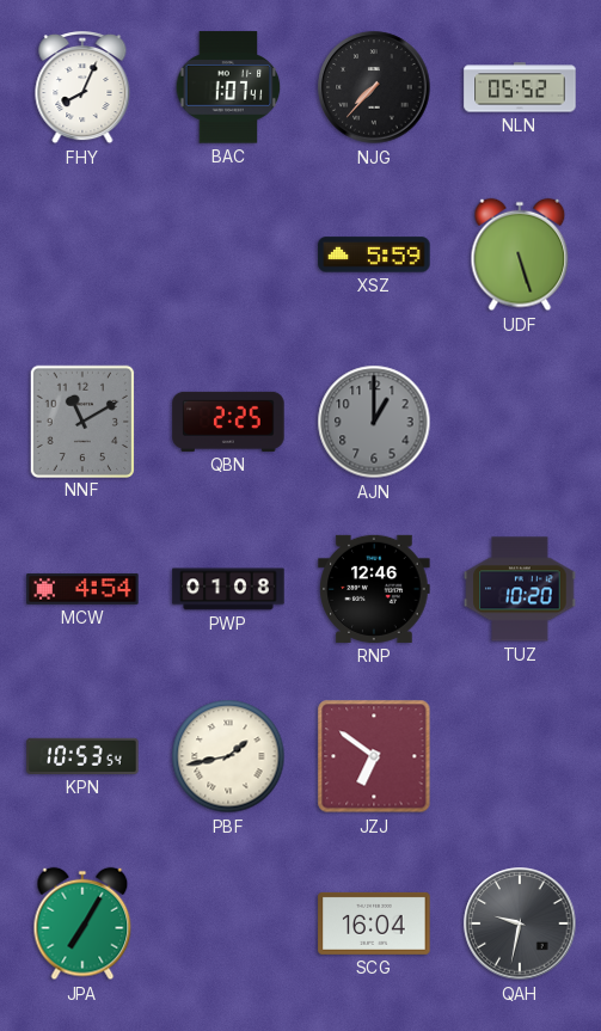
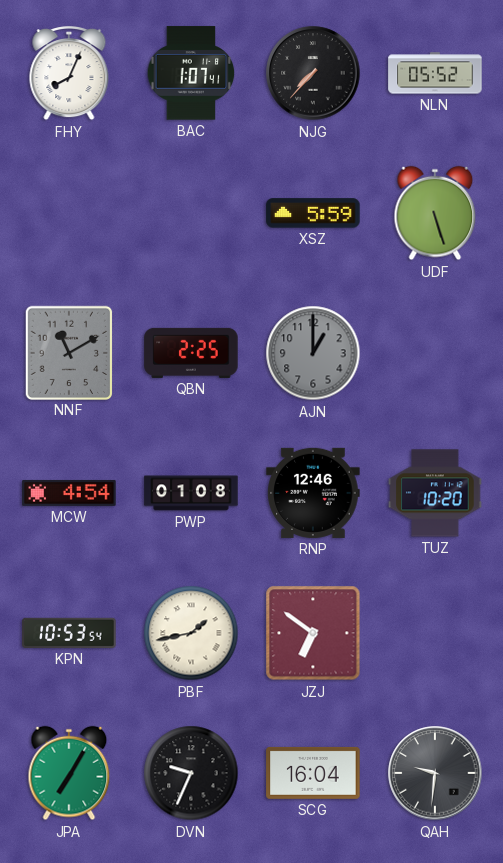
DVN: none -> 9:34
QAH: 9:32 -> 9:31
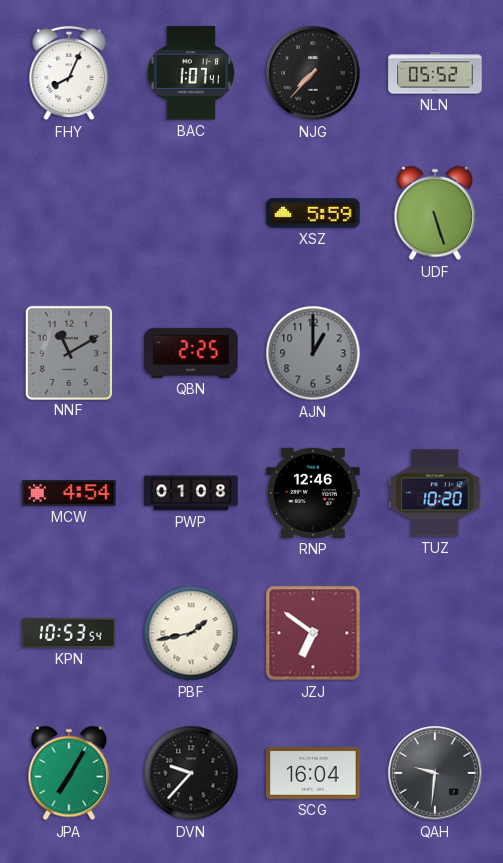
DVN: 9:34 -> 9:37
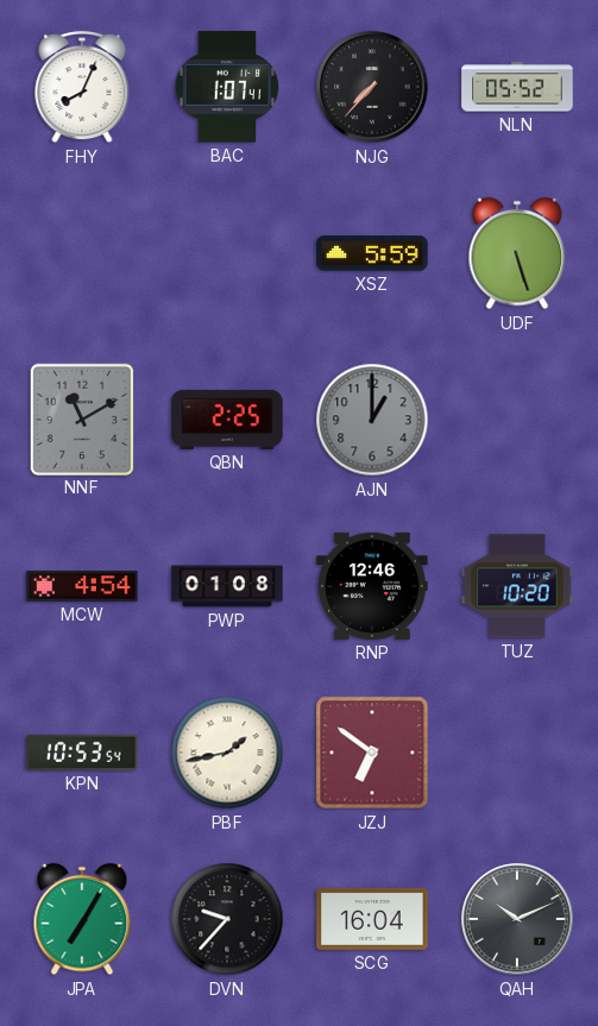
QAH: 9:31 -> 10:11
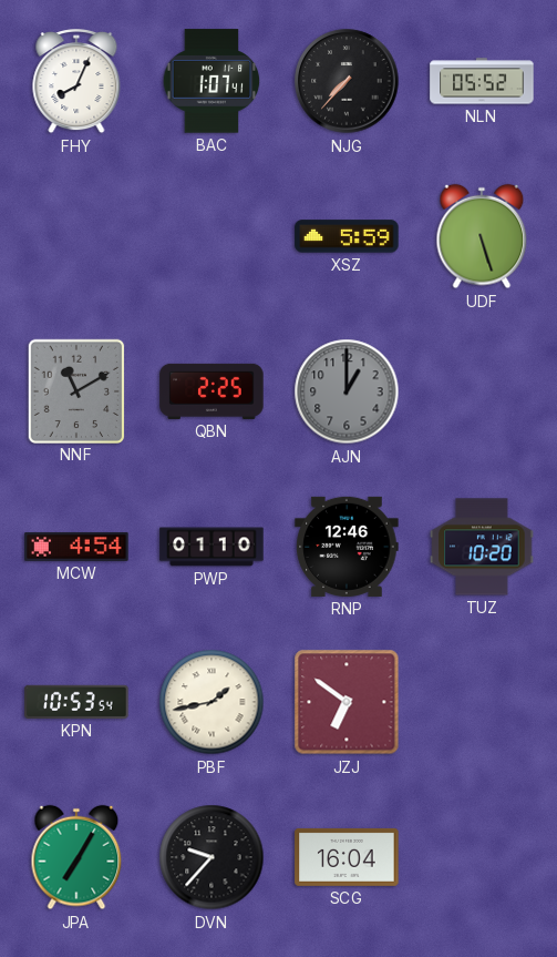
PWP: 01:08 -> 01:10
QAH: 10:11 -> none
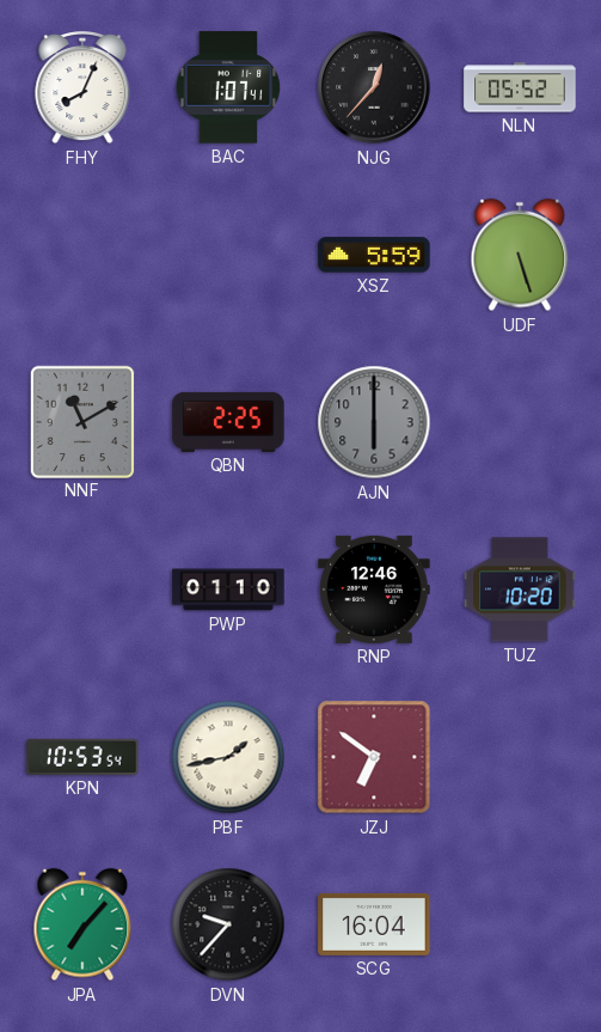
NJG: 7:37 -> 12:37
AJN: 1:00 -> 6:00
MCW: 4:54 -> none
JPA: 7:05 -> 7:07
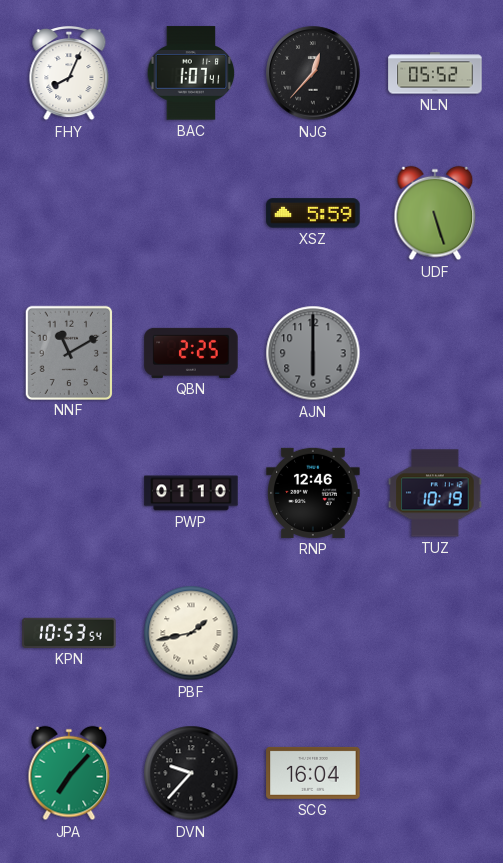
TUZ: 10:20 -> 10:19
JZJ: 6:51 -> none
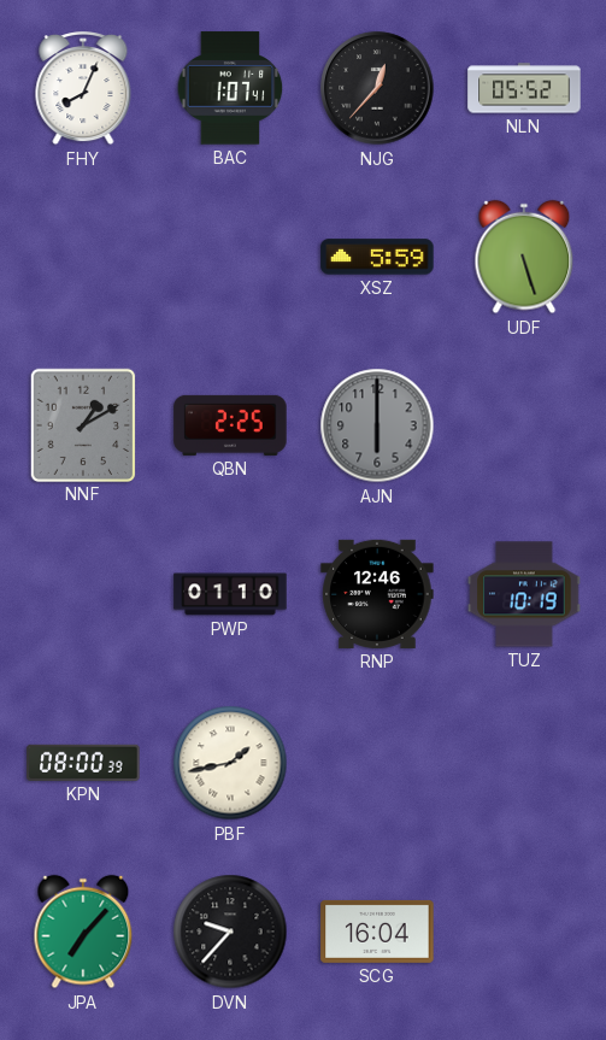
NNF: 11:10 -> 1:10
KPN: 10:53 -> 08:00
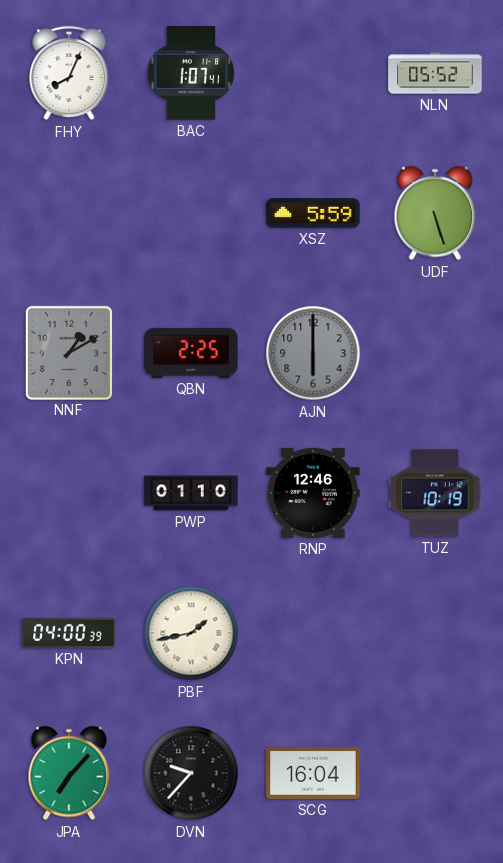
NJG: 12:37 -> none
KPN: 08:00 -> 04:00
